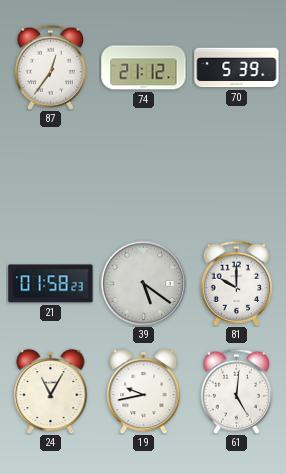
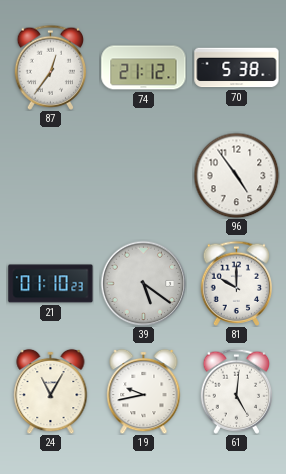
70: 5:39 -> 5:38
96: none -> 4:54
21: 01:58 -> 01:10
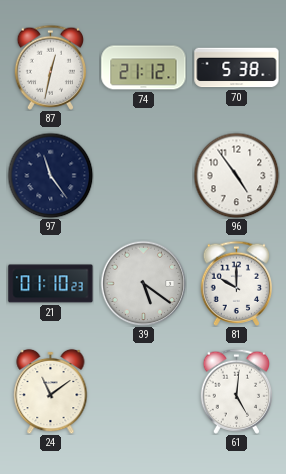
87: 12:36 -> 12:32
97: none -> 11:24
24: 11:05 -> 11:09
19: 9:43 -> none
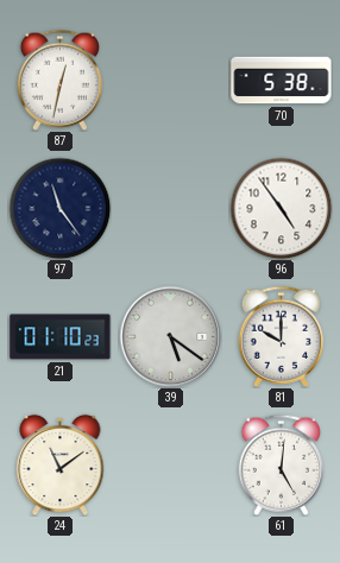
74: 21:12 -> none
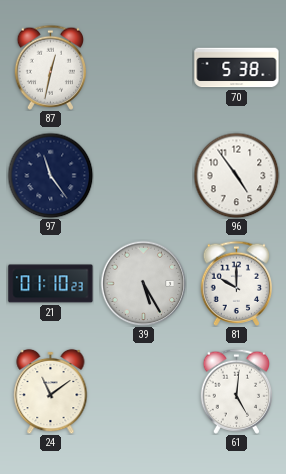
39: 5:21 -> 5:25
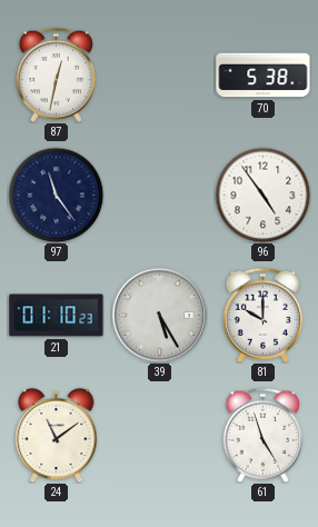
61: 5:01 -> 4:57
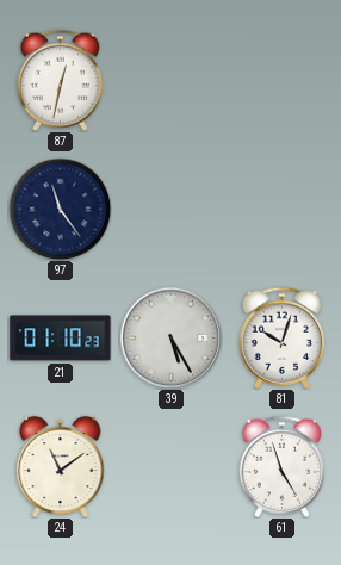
70: 5:38 -> none
96: 4:54 -> none
81: 10:00 -> 10:03
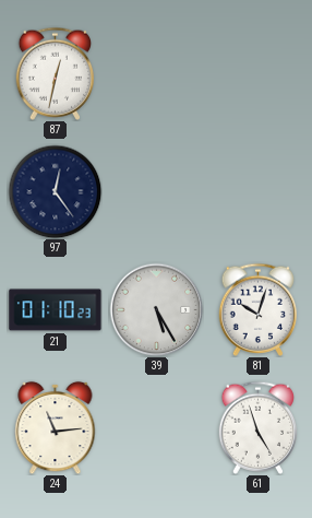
97: 11:24 -> 12:24
24: 11:09 -> 11:14
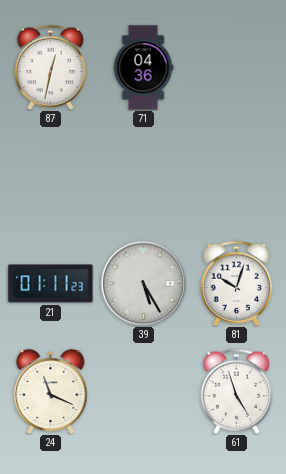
71: none -> 04:36
97: 12:24 -> none
21: 01:10 -> 01:11
24: 11:14 -> 11:19
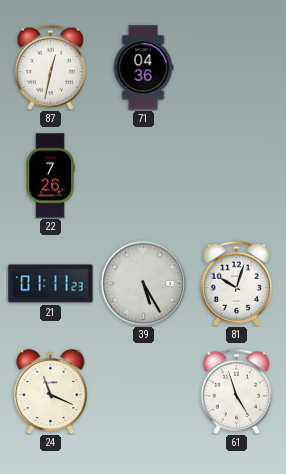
22: none -> 7:26
